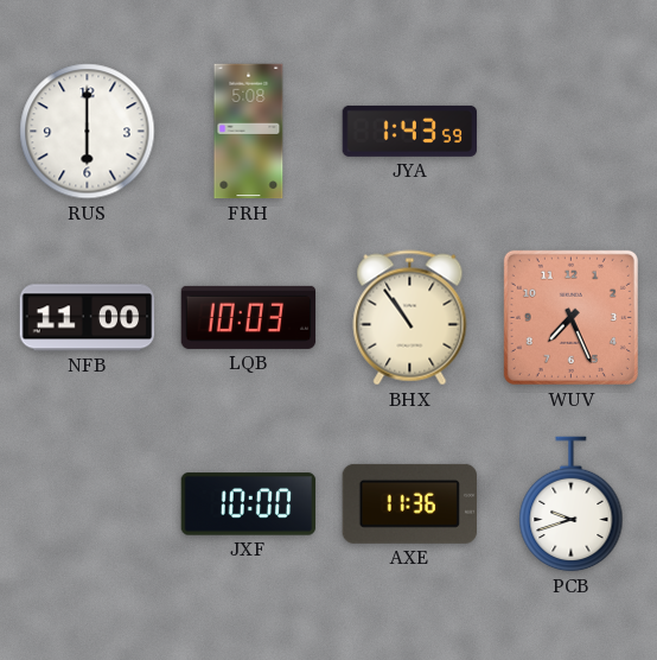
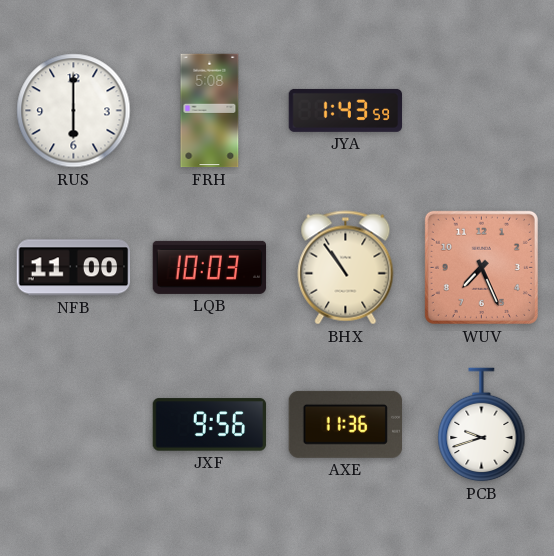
JXF: 10:00 -> 9:56
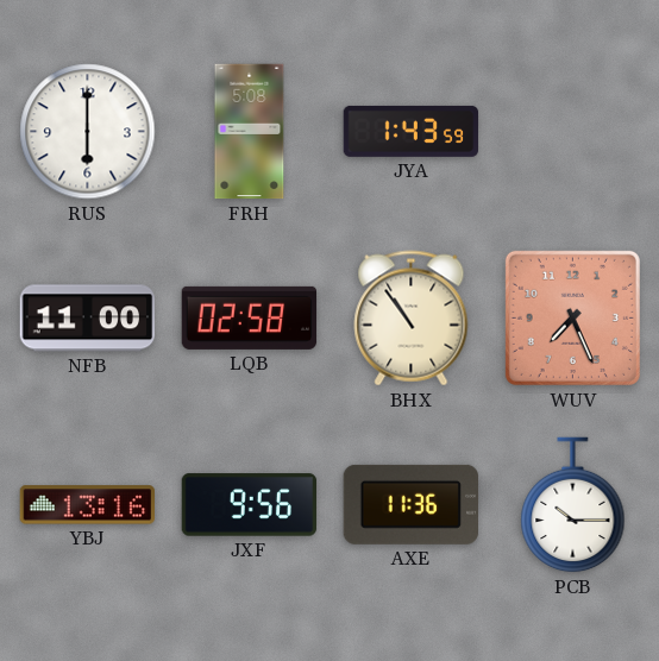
LQB: 10:03 -> 02:58
YBJ: none -> 13:16
PCB: 9:42 -> 10:15
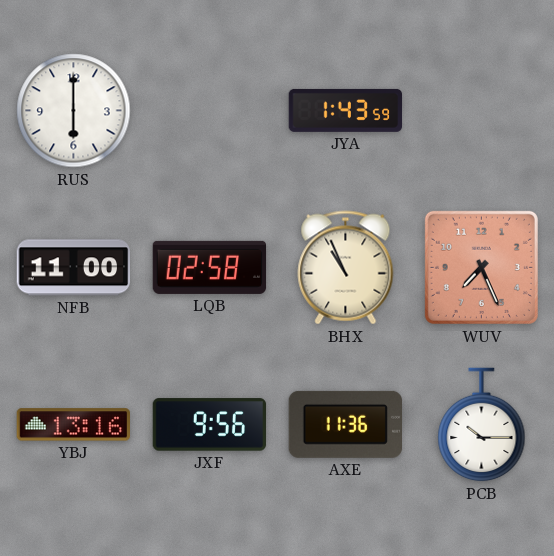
FRH: 5:08 -> none
BHX: 10:54 -> 10:56
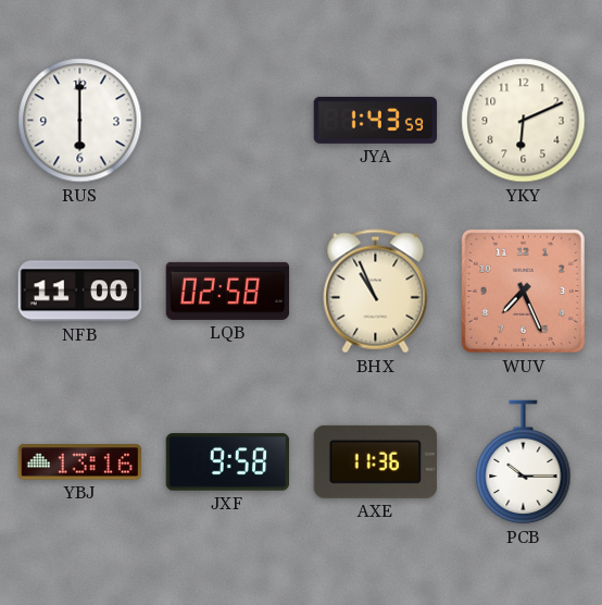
YKY: none -> 6:11
JXF: 9:56 -> 9:58
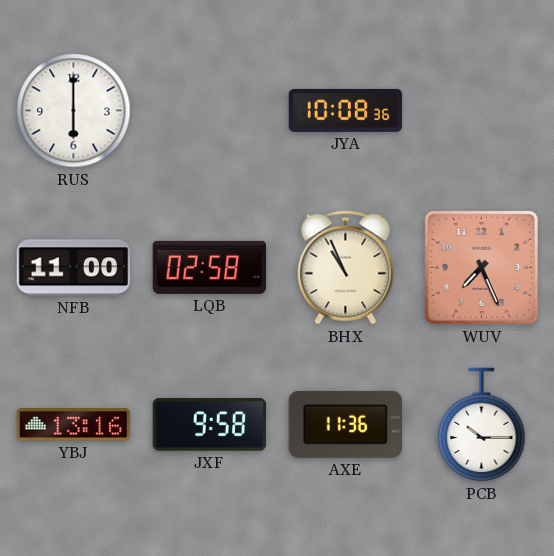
JYA: 1:43 -> 10:08
YKY: 6:11 -> none
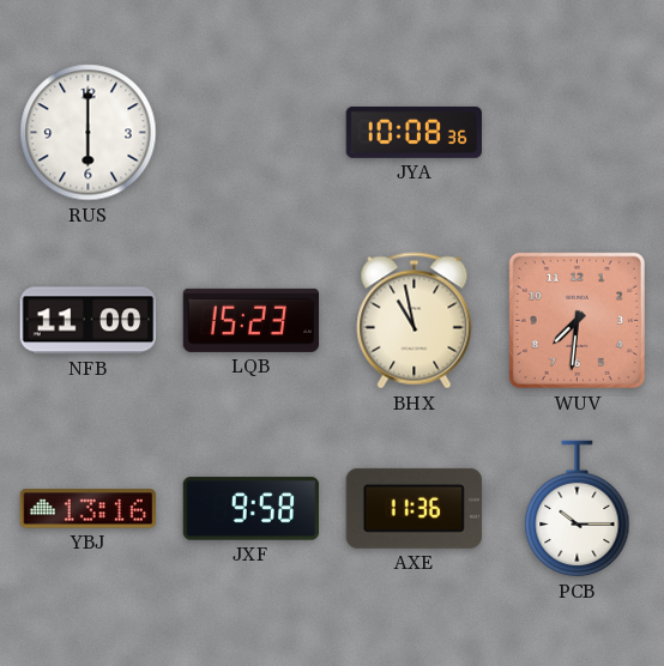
LQB: 02:58 -> 15:23
BHX: 10:56 -> 10:58
WUV: 7:26 -> 7:31
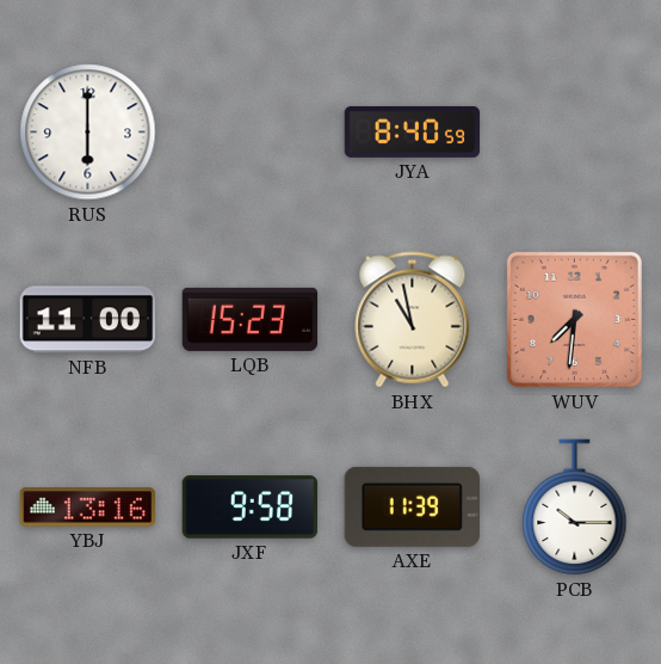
JYA: 10:08 -> 8:40
AXE: 11:36 -> 11:39
